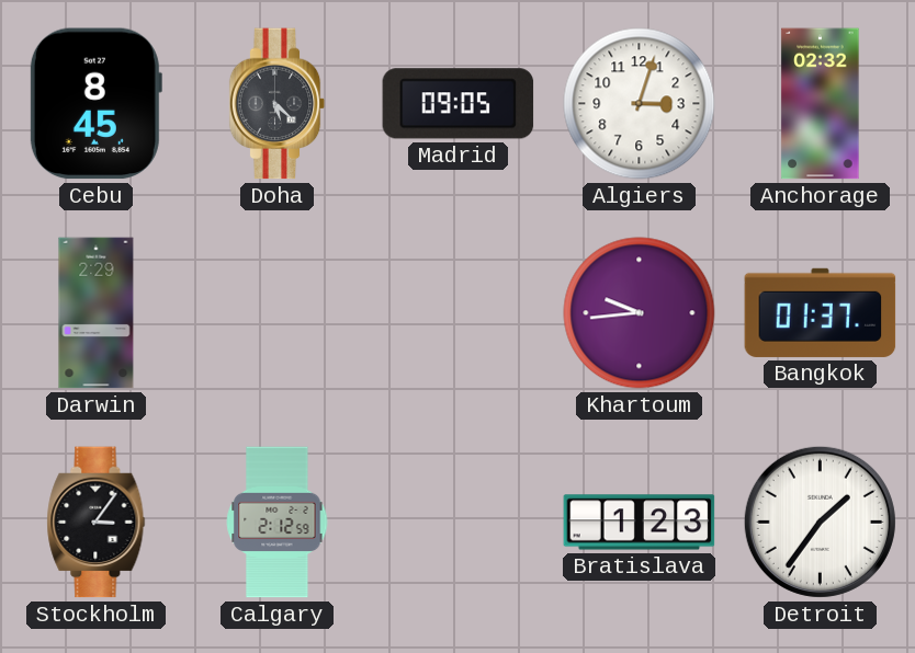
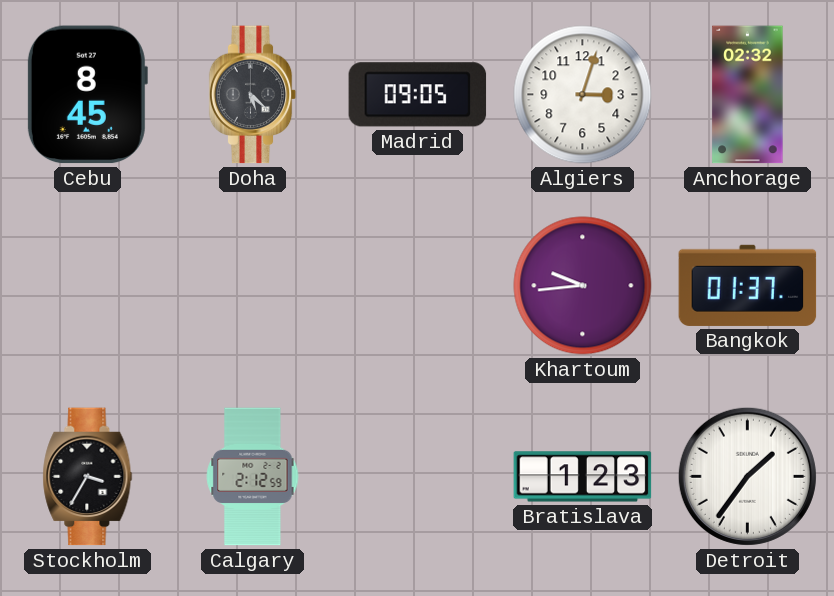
Darwin: 2:29 -> none
Stockholm: 3:06 -> 3:35
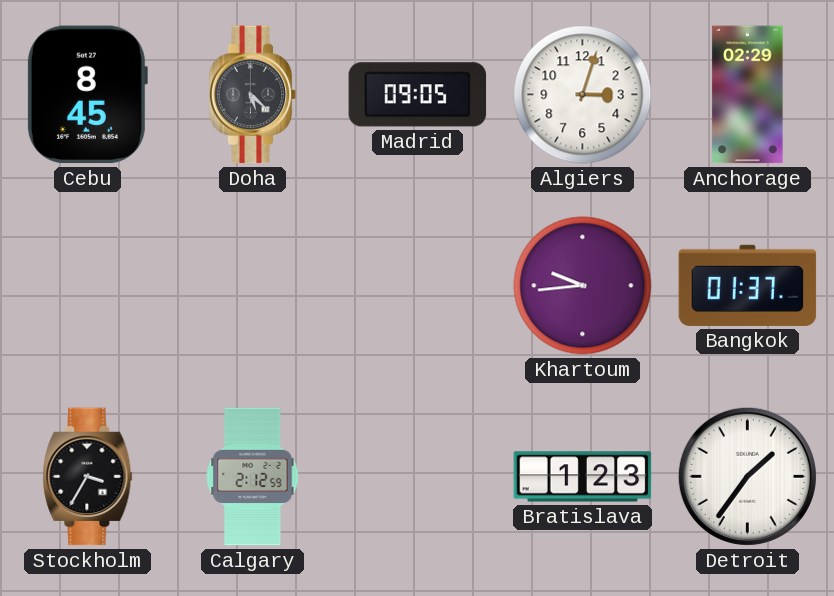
Anchorage: 02:32 -> 02:29
